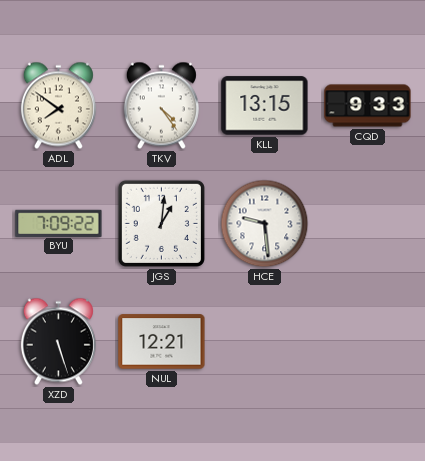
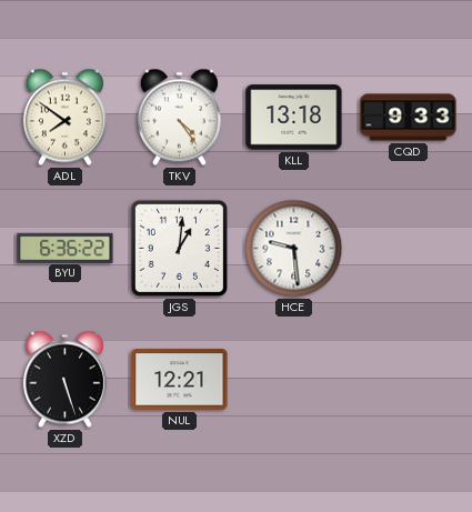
KLL: 13:15 -> 13:18
BYU: 7:09 -> 6:36
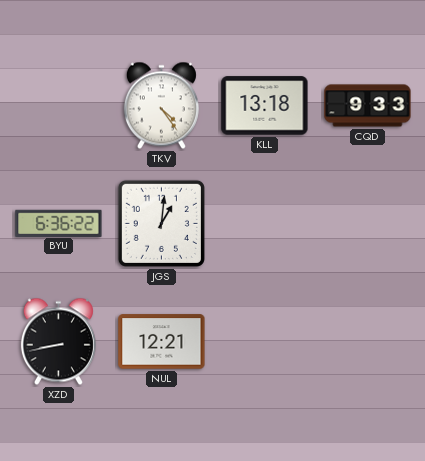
ADL: 7:51 -> none
HCE: 9:29 -> none
XZD: 5:27 -> 8:43
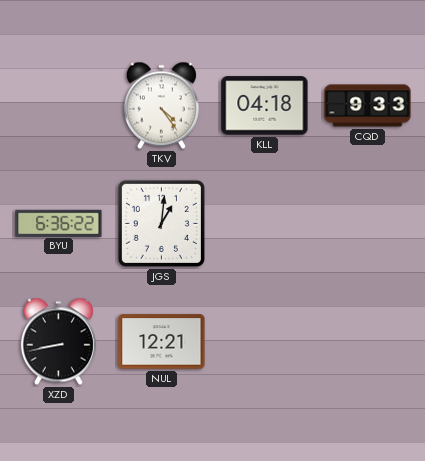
KLL: 13:18 -> 04:18
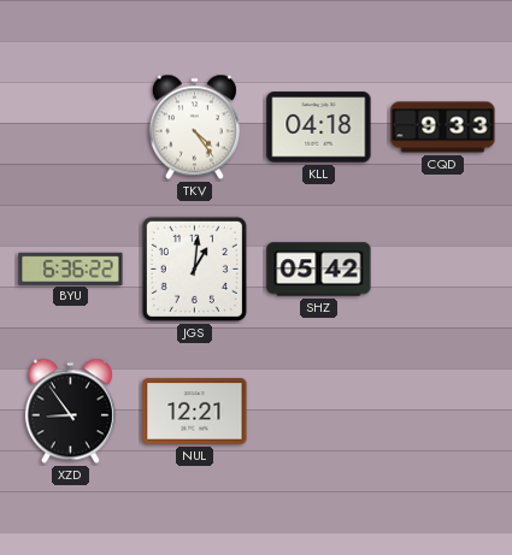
SHZ: none -> 05:42
XZD: 8:43 -> 8:54
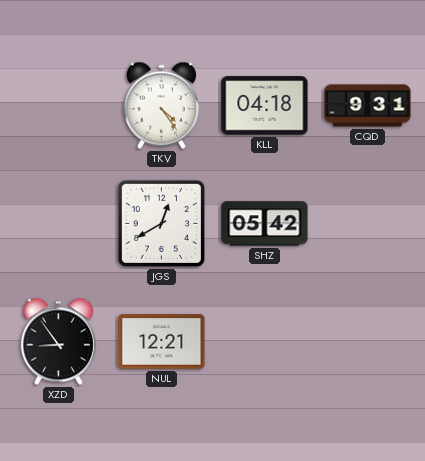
CQD: 9:33 -> 9:31
BYU: 6:36 -> none
JGS: 1:01 -> 12:40
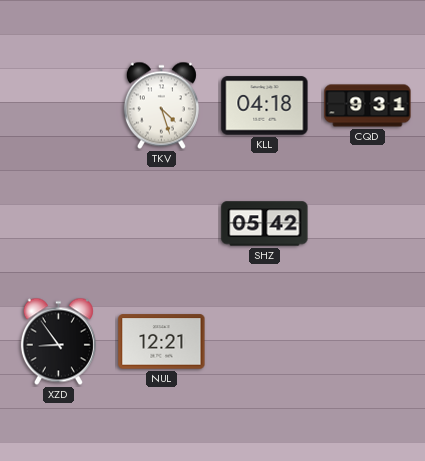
TKV: 4:24 -> 4:27
JGS: 12:40 -> none
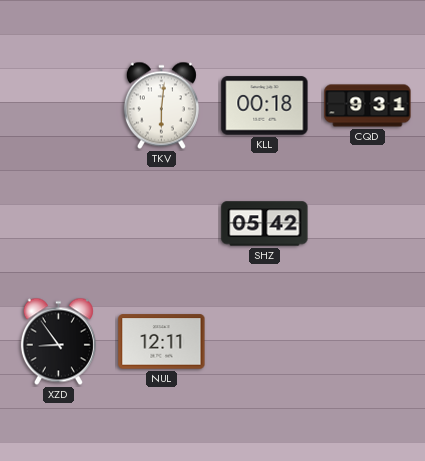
TKV: 4:27 -> 6:01
KLL: 04:18 -> 00:18
NUL: 12:21 -> 12:11
